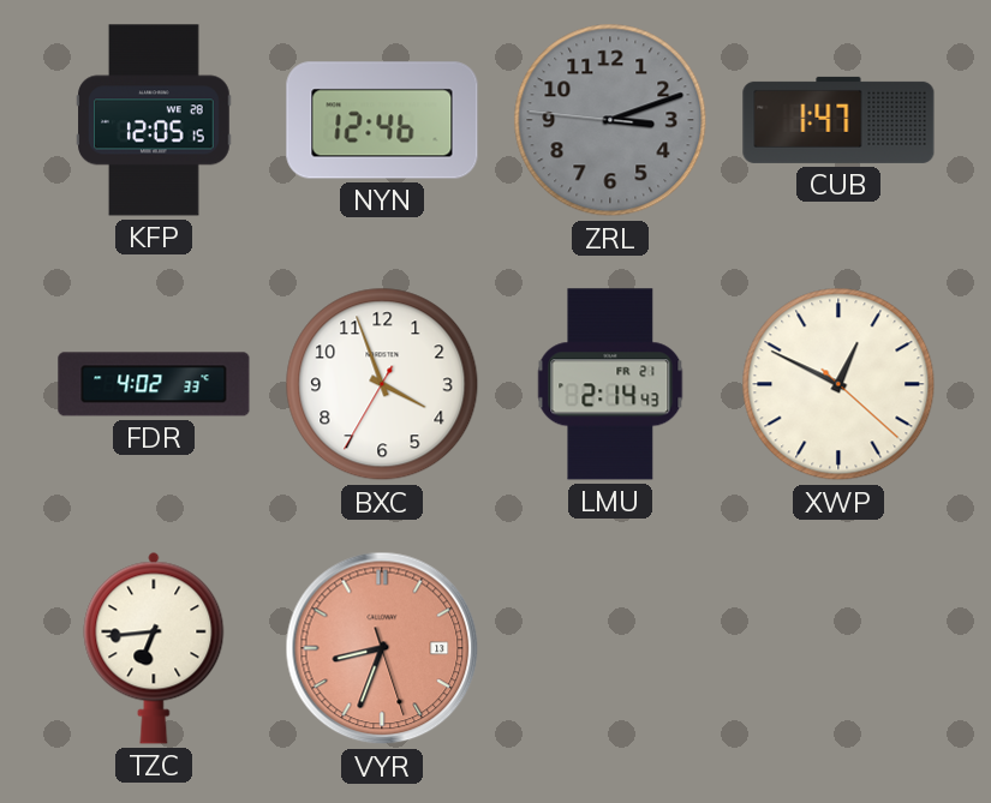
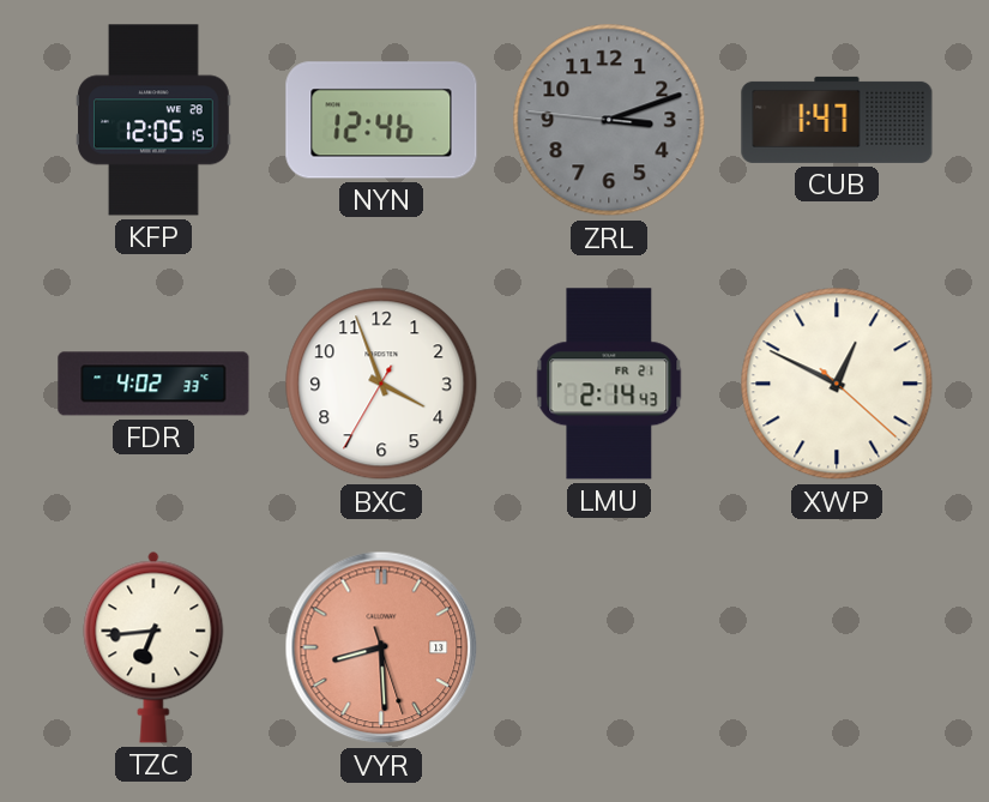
VYR: 8:33 -> 8:29
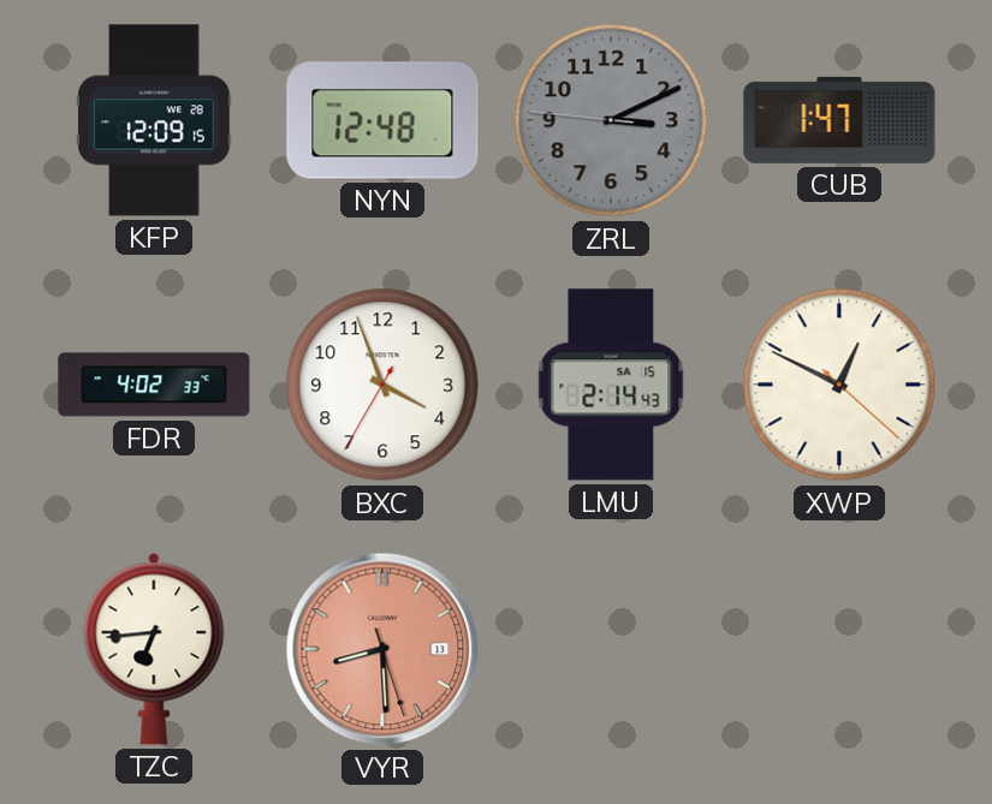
KFP: 12:05 -> 12:09
NYN: 12:46 -> 12:48
ZRL: 3:11 -> 3:10
LMU date: FR 21 -> SA 15
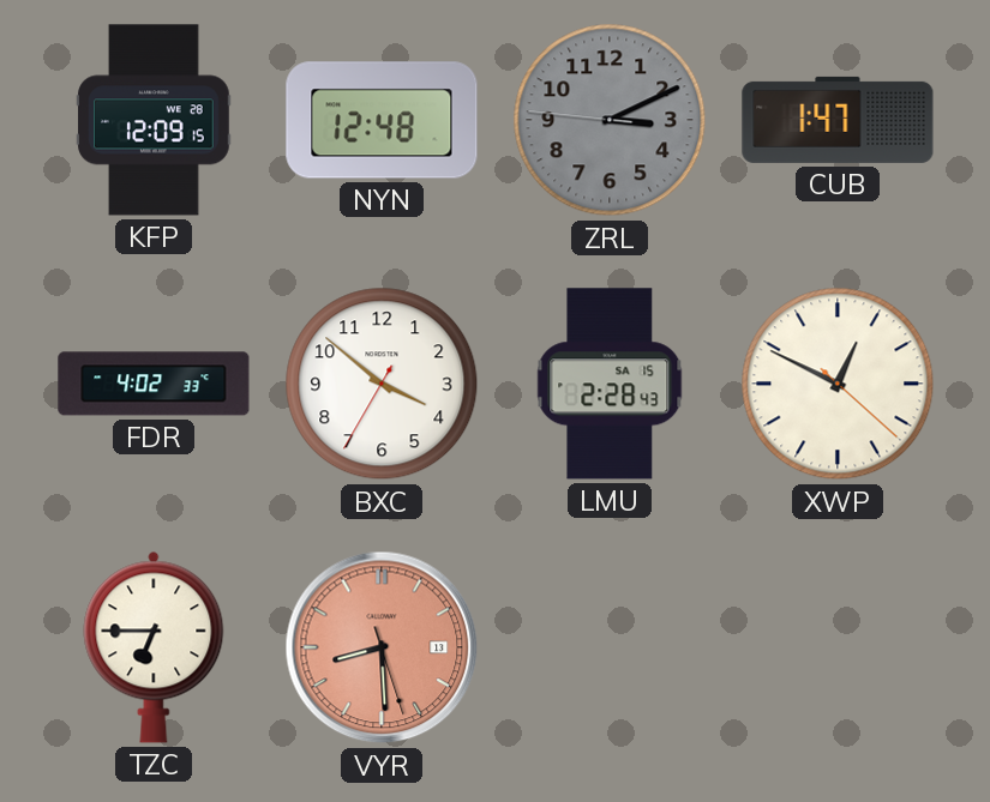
BXC: 3:56 -> 3:51
LMU: 2:14 -> 2:28
TZC: 6:44 -> 6:45
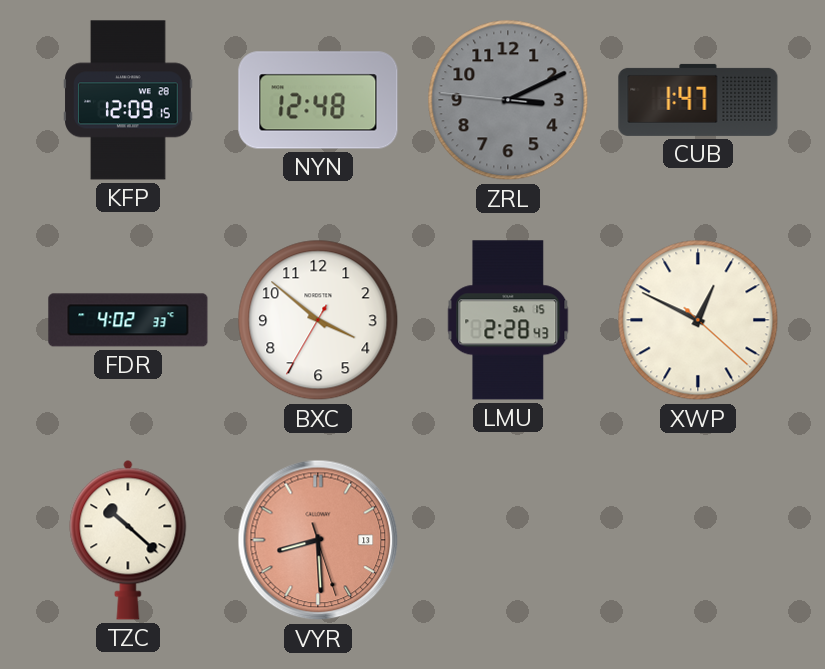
TZC: 6:45 -> 10:22
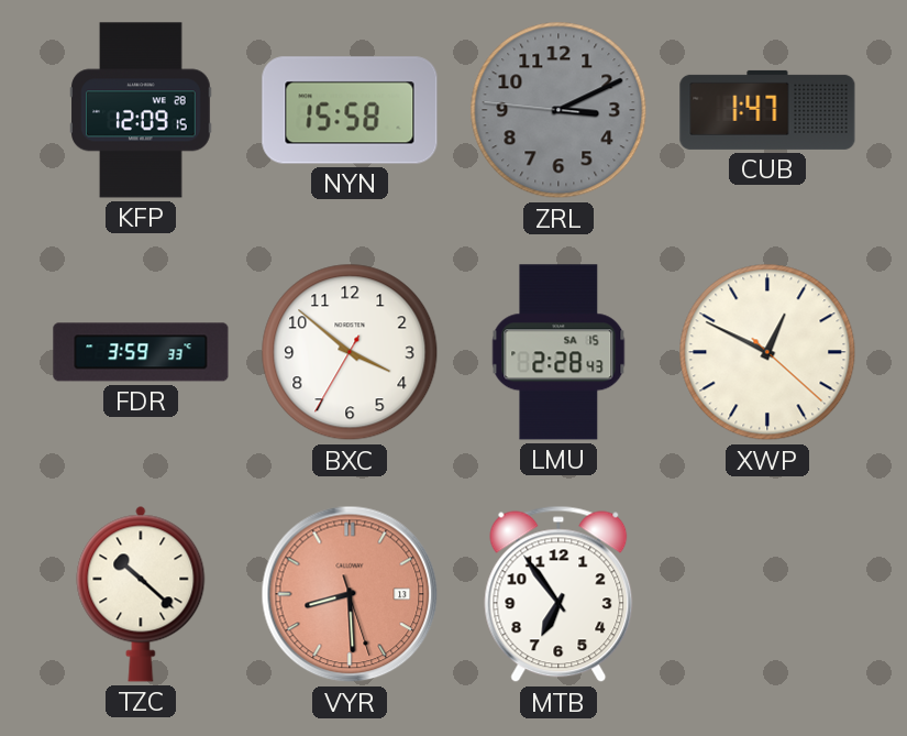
NYN: 12:48 -> 15:58
FDR: 4:02 -> 3:59
MTB: none -> 6:54
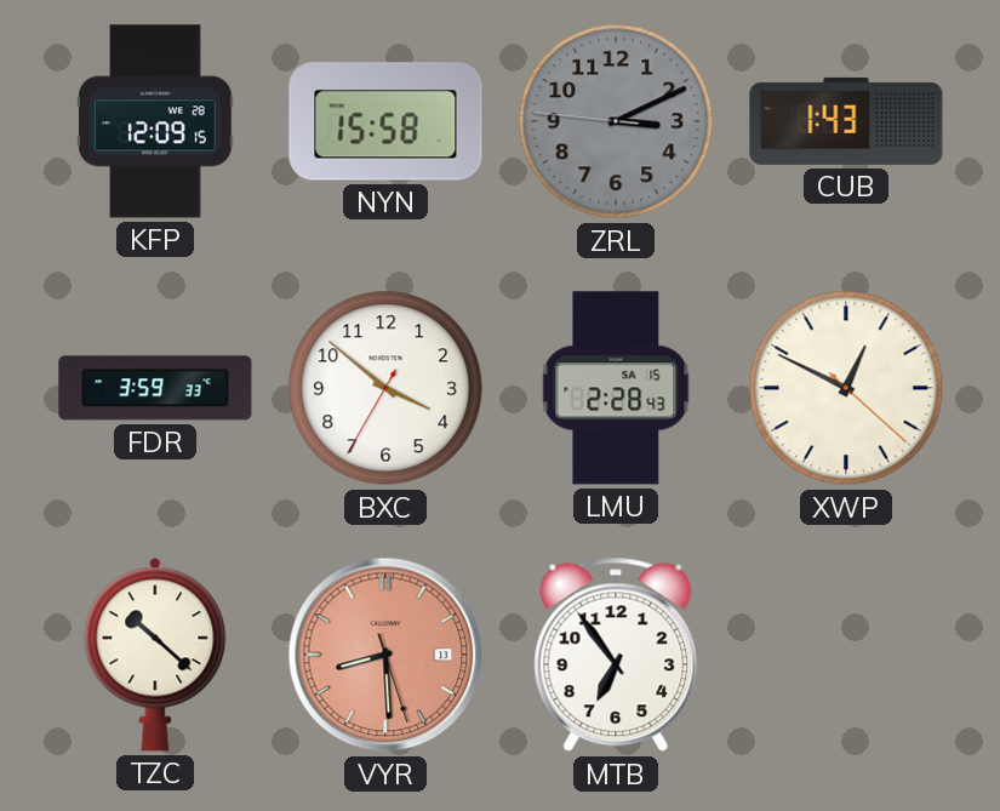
CUB: 1:47 -> 1:43
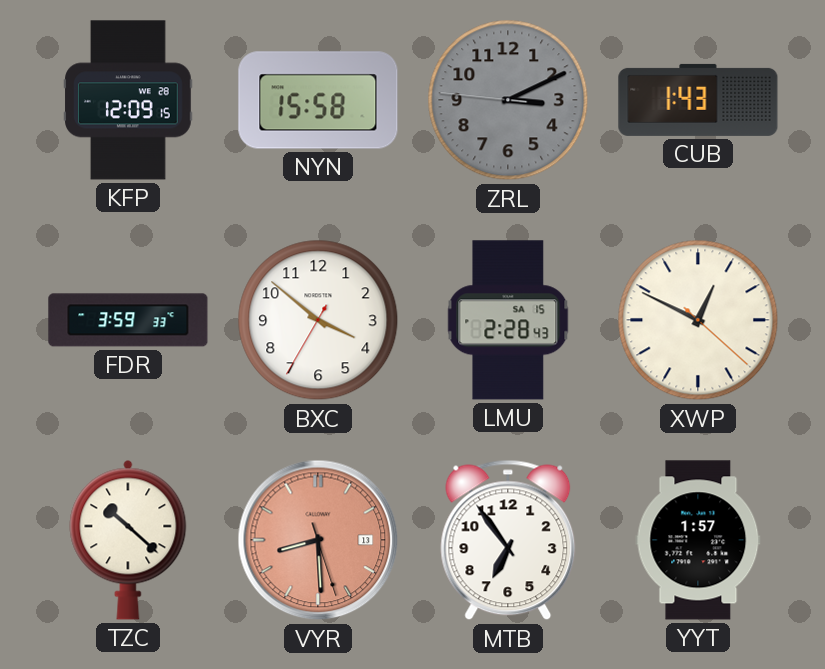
YYT: none -> 1:57
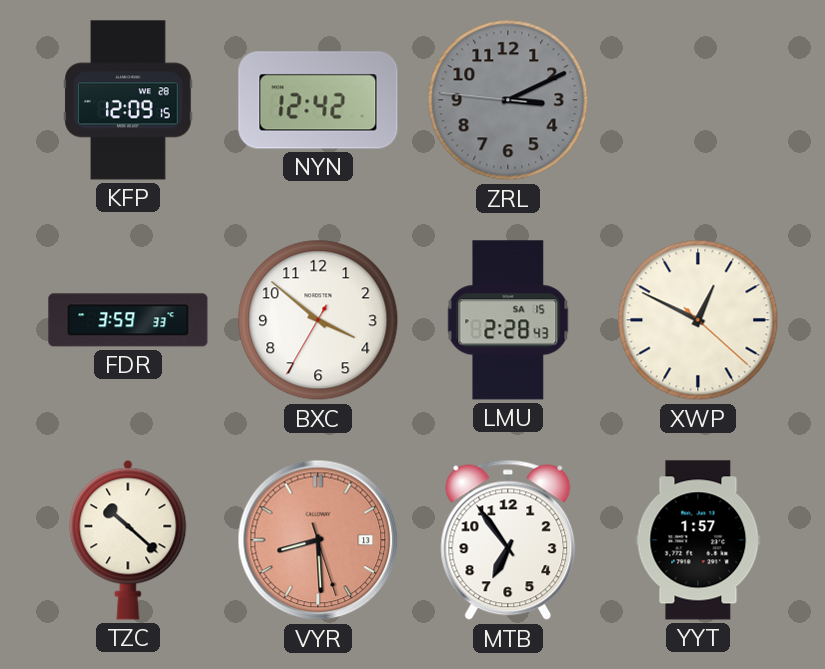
NYN: 15:58 -> 12:42
CUB: 1:43 -> none
